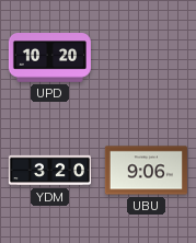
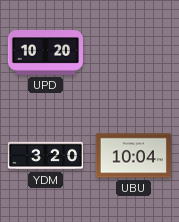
UBU: 9:06 -> 10:04
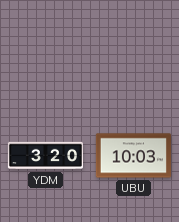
UPD: 10:20 -> none
UBU: 10:04 -> 10:03
